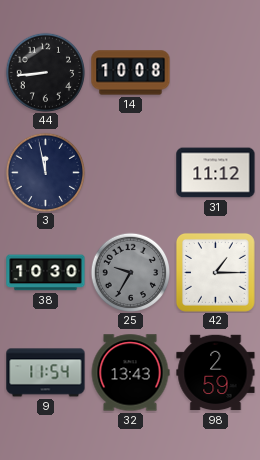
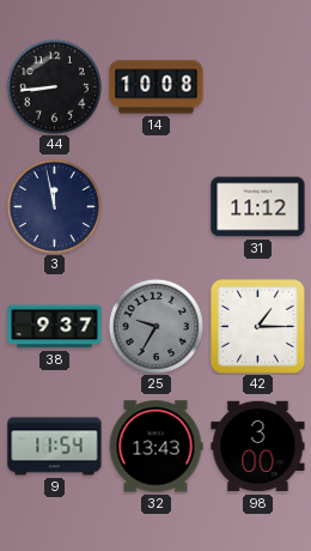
38: 10:30 -> 9:37
98: 2:59 -> 3:00
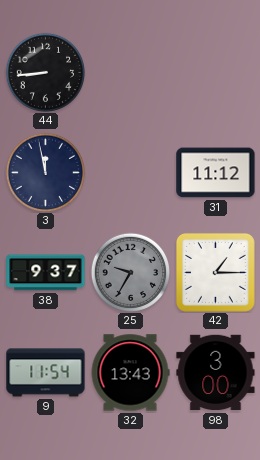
14: 10:08 -> none
